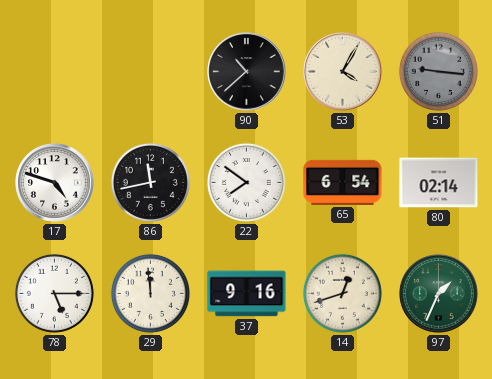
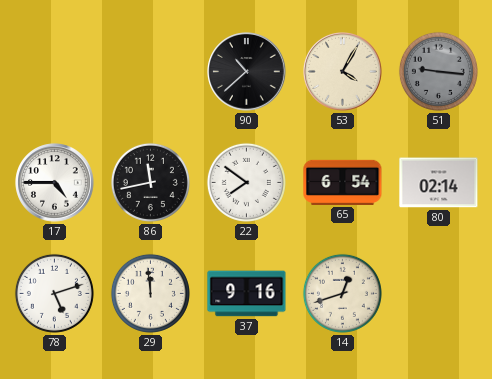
17: 4:48 -> 4:45
78: 5:15 -> 5:12
97: 1:34 -> none
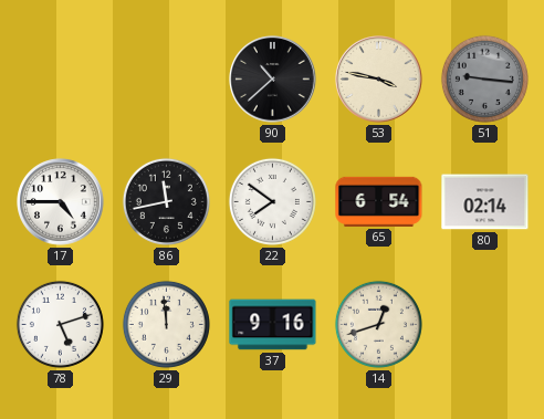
53: 4:05 -> 3:47
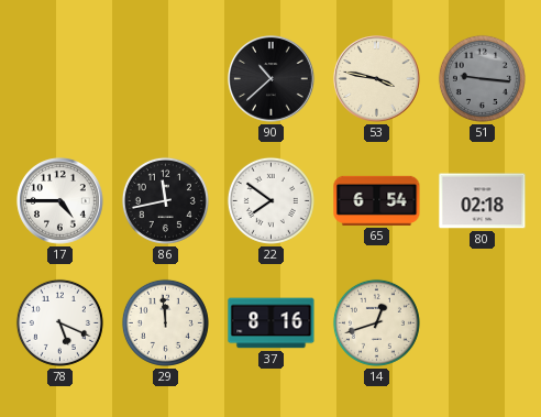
80: 02:14 -> 02:18
78: 5:12 -> 5:19
37: 9:16 -> 8:16
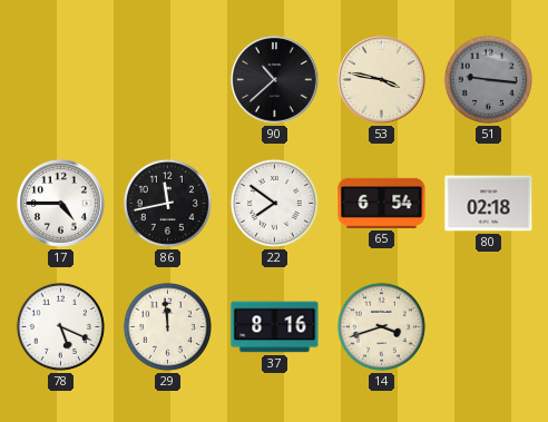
14: 12:42 -> 3:42
